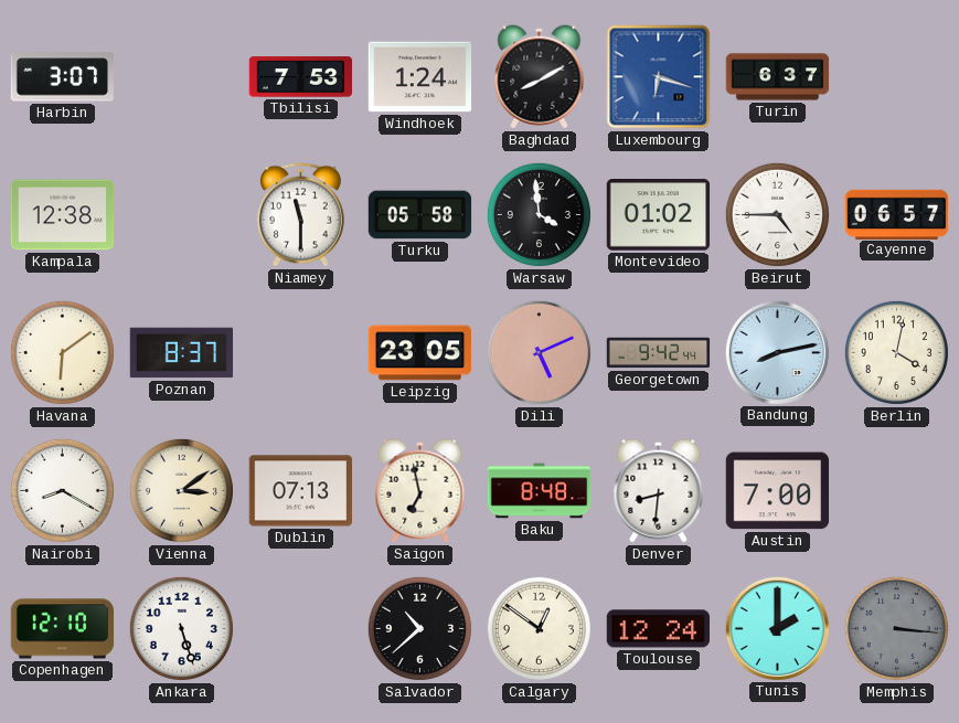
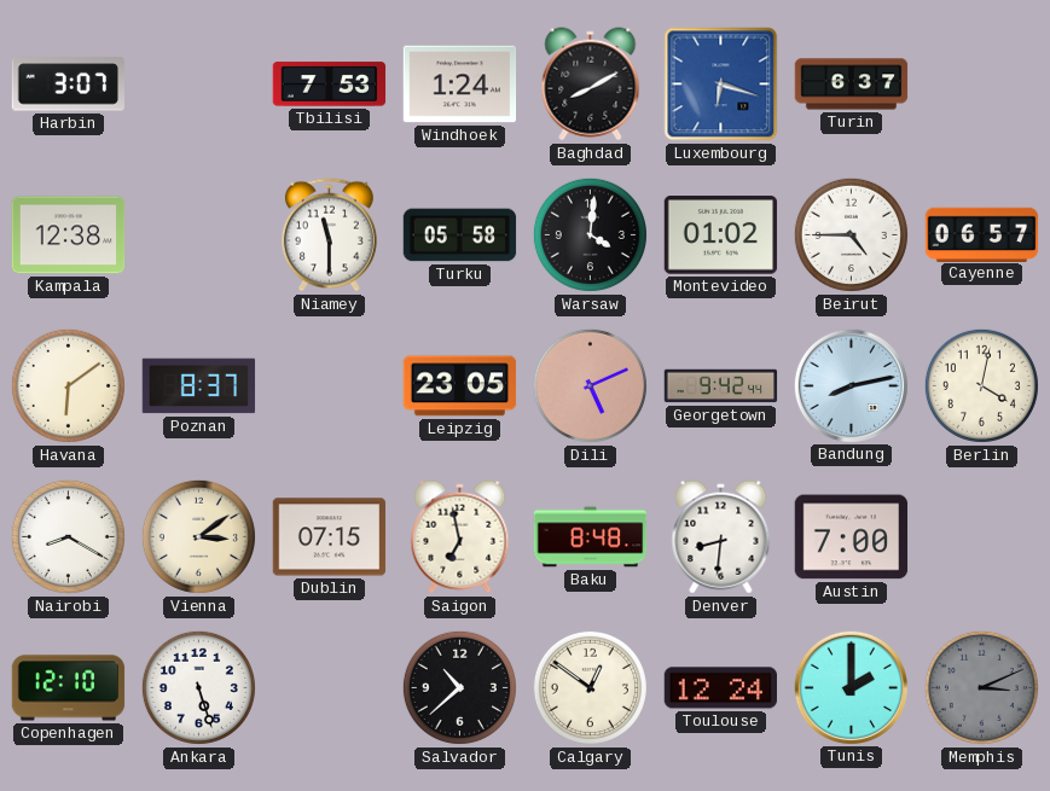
Warsaw: 3:59 -> 4:01
Dublin: 07:13 -> 07:15
Memphis: 3:16 -> 3:11
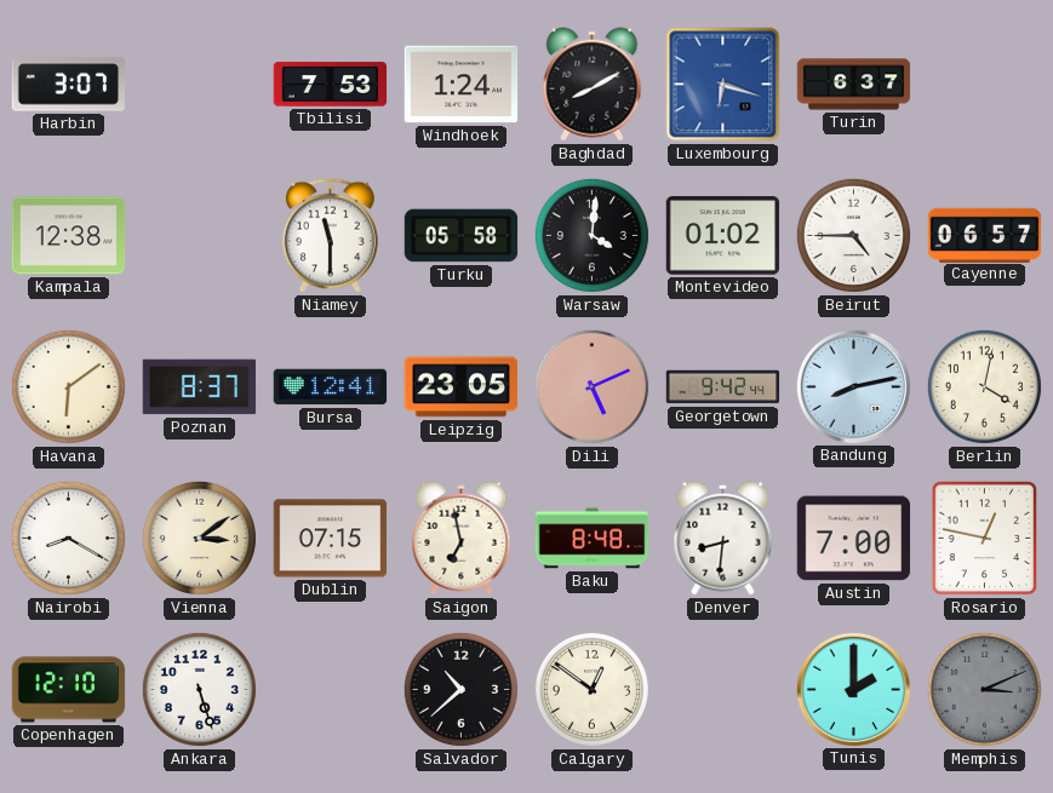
Bursa: none -> 12:41
Rosario: none -> 12:47
Toulouse: 12:24 -> none
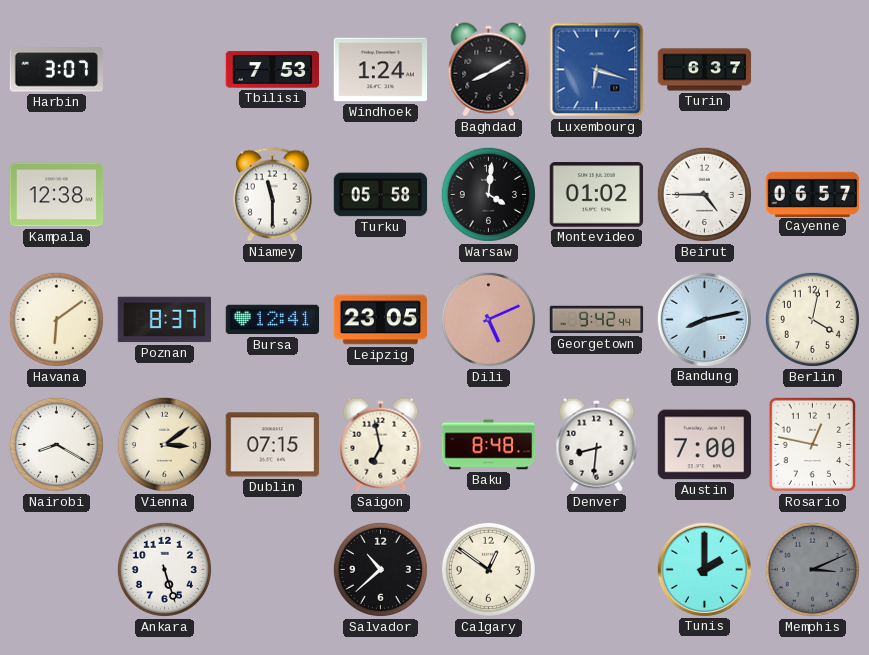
Copenhagen: 12:10 -> none
